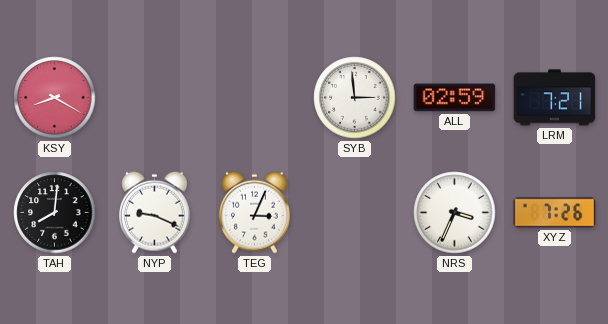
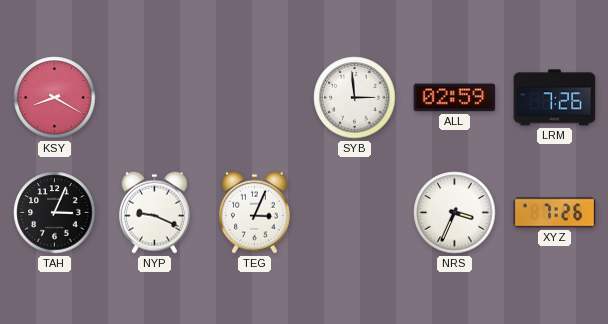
LRM: 7:21 -> 7:26
TAH: 8:01 -> 3:04
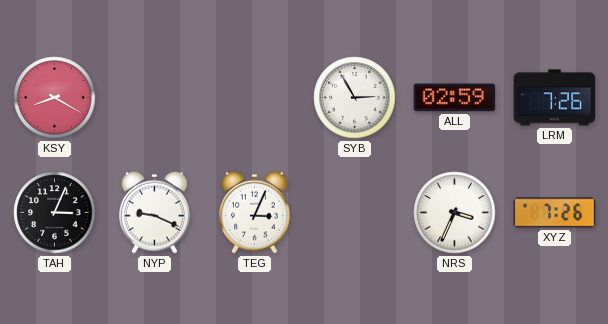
SYB: 2:59 -> 2:55
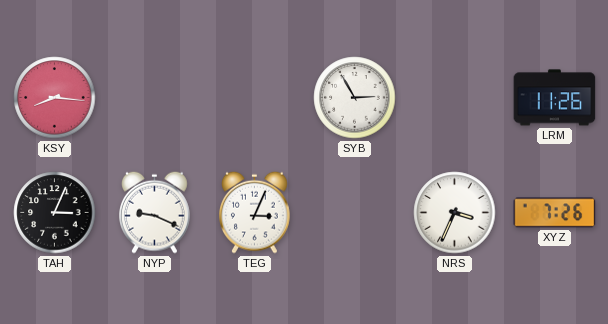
KSY: 8:20 -> 8:16
ALL: 02:59 -> none
LRM: 7:26 -> 11:26
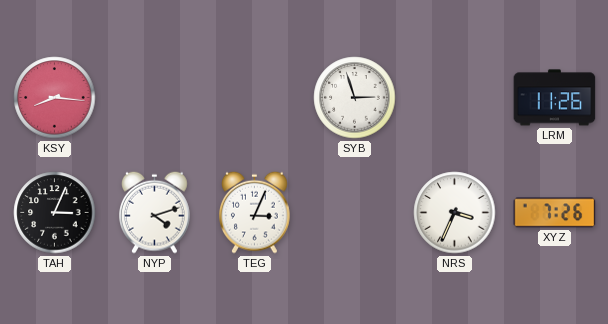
SYB: 2:55 -> 2:57
NYP: 9:19 -> 4:12
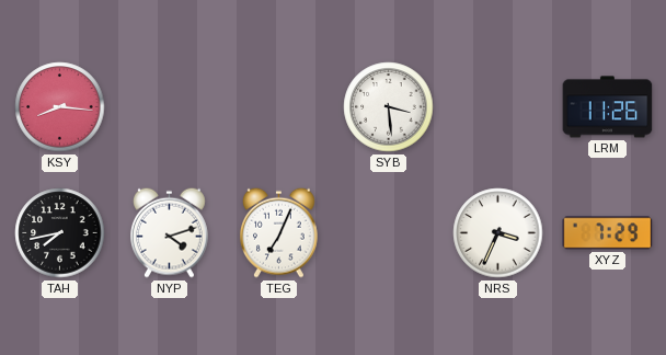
SYB: 2:57 -> 3:29
TAH: 3:04 -> 7:43
TEG: 3:04 -> 7:04
XYZ: 7:26 -> 7:29
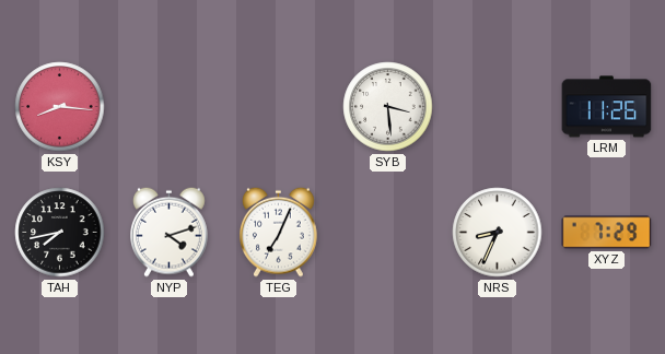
NRS: 3:34 -> 8:34
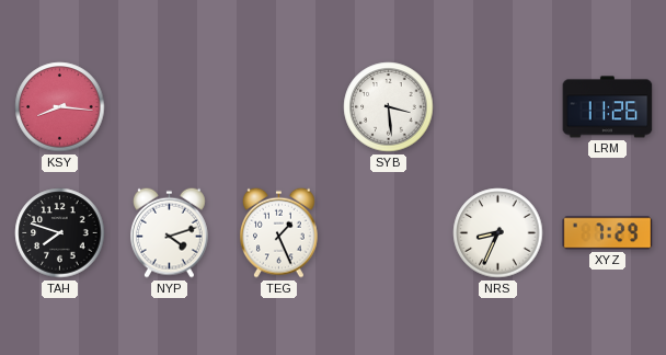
TAH: 7:43 -> 7:48
TEG: 7:04 -> 1:26
